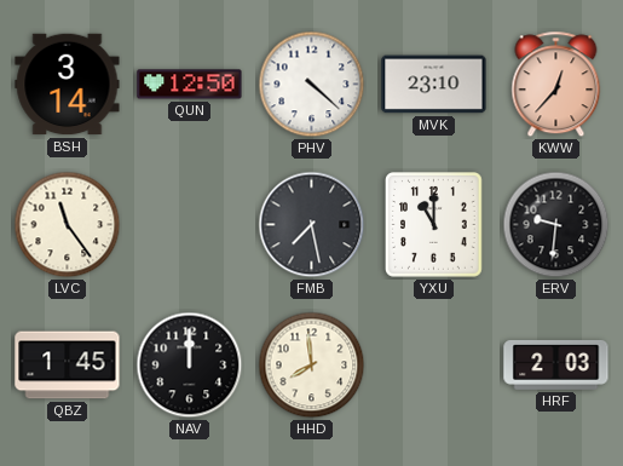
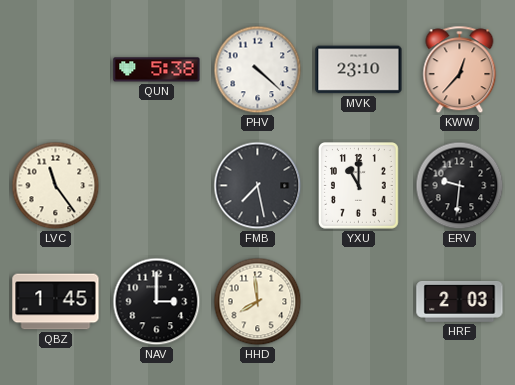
BSH: 3:14 -> none
QUN: 12:50 -> 5:38
NAV: 12:00 -> 3:00
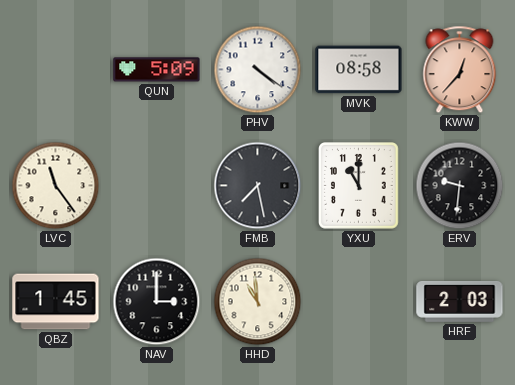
QUN: 5:38 -> 5:09
PHV: 4:22 -> 4:21
MVK: 23:10 -> 08:58
HHD: 7:59 -> 10:59
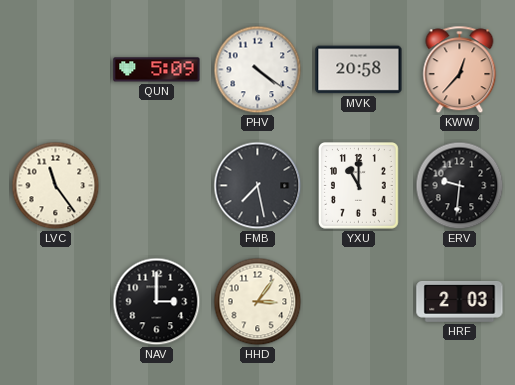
MVK: 08:58 -> 20:58
QBZ: 1:45 -> none
HHD: 10:59 -> 3:06
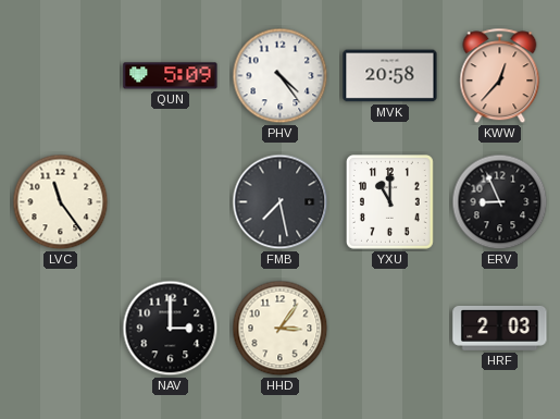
PHV: 4:21 -> 4:24
ERV: 9:31 -> 8:56
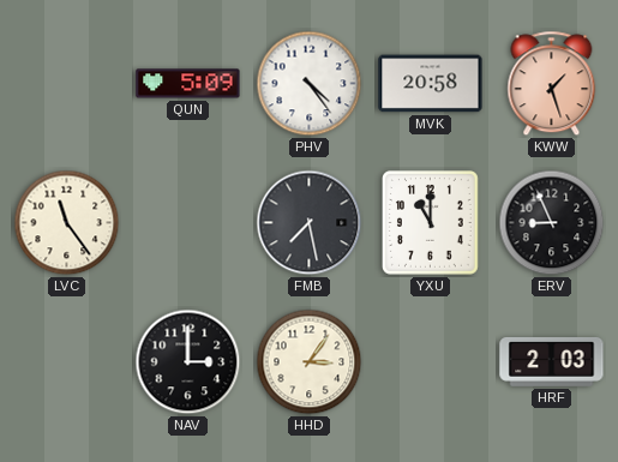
KWW: 12:37 -> 1:27
